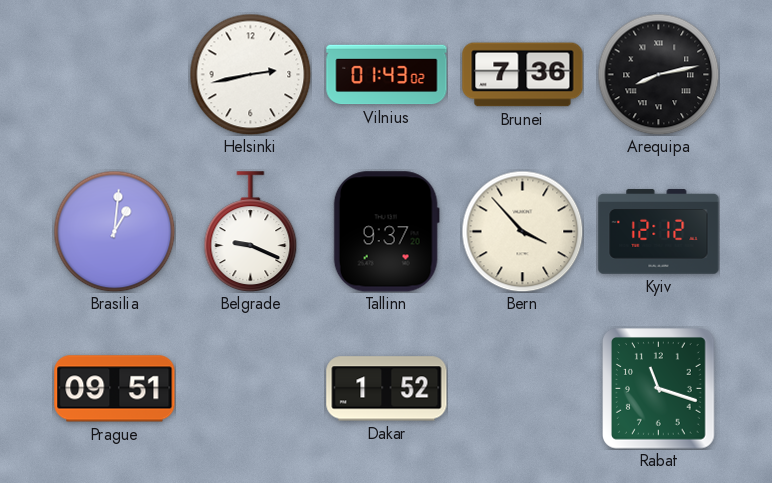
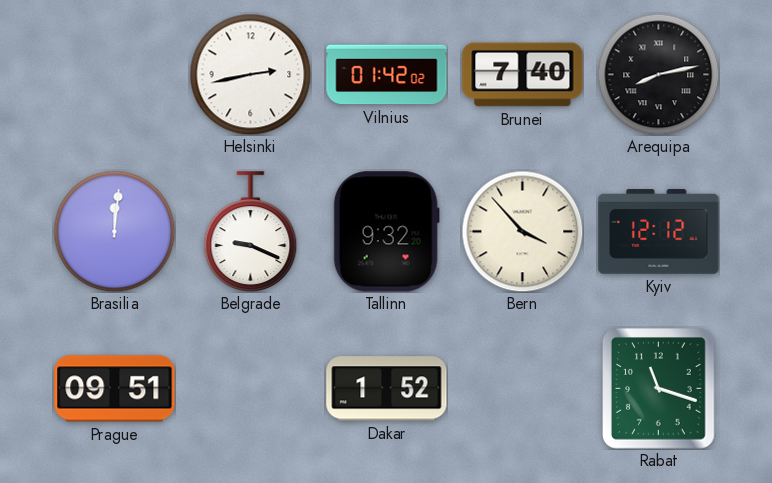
Vilnius: 01:43 -> 01:42
Brunei: 7:36 -> 7:40
Brasilia: 1:01 -> 12:01
Tallinn: 9:37 -> 9:32
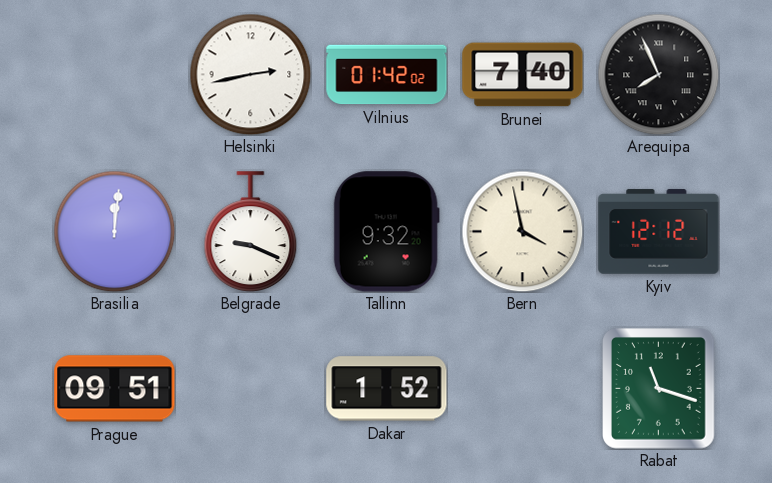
Arequipa: 8:13 -> 7:56
Bern: 3:53 -> 3:58
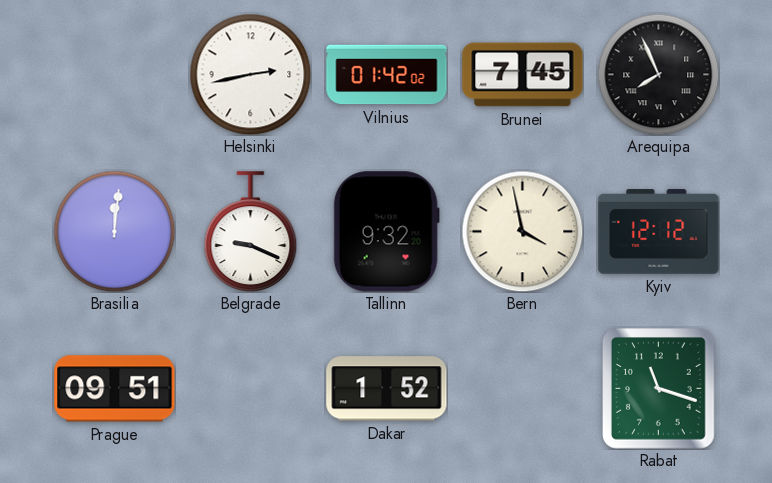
Brunei: 7:40 -> 7:45
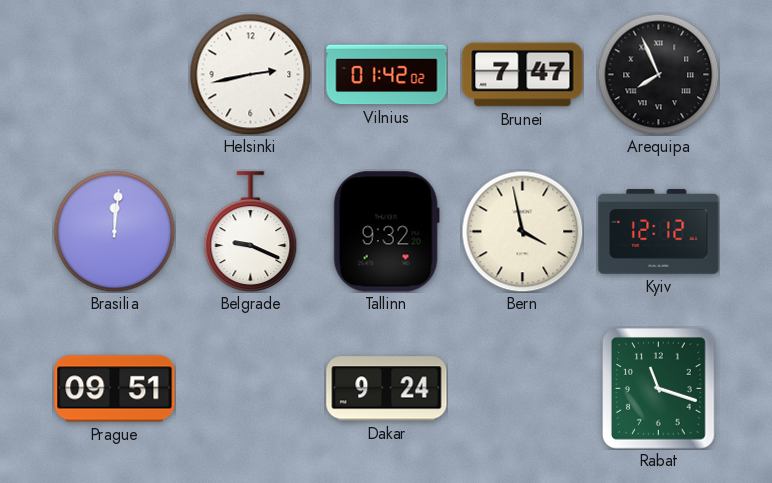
Brunei: 7:45 -> 7:47
Dakar: 1:52 -> 9:24
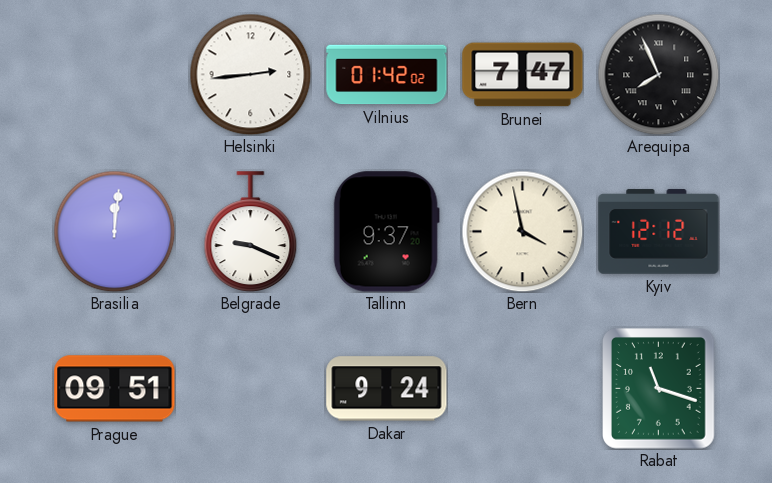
Helsinki: 2:43 -> 2:44
Tallinn: 9:32 -> 9:37
